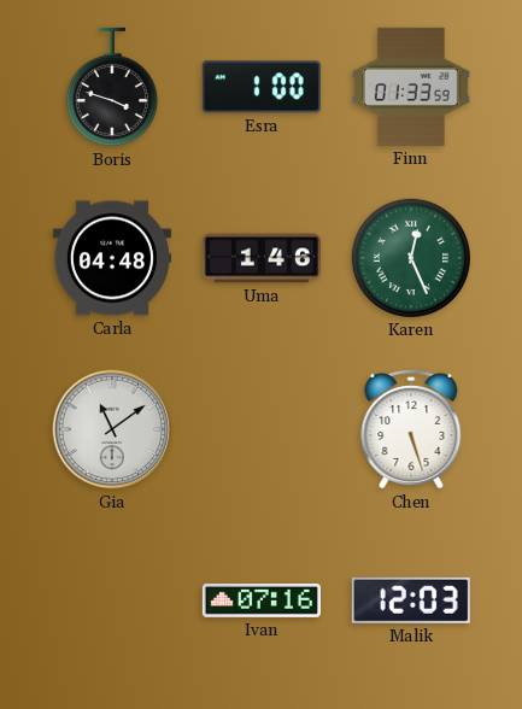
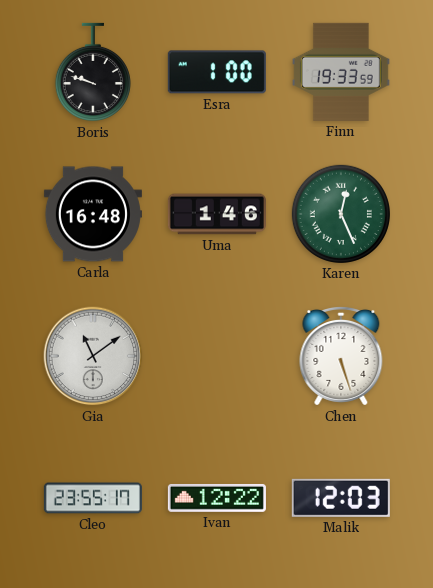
Boris: 3:48 -> 9:48
Finn: 01:33 -> 19:33
Carla: 04:48 -> 16:48
Cleo: none -> 23:55
Ivan: 07:16 -> 12:22
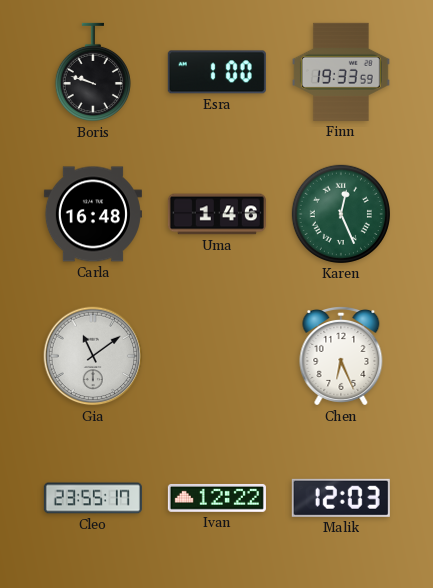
Chen: 5:27 -> 6:26
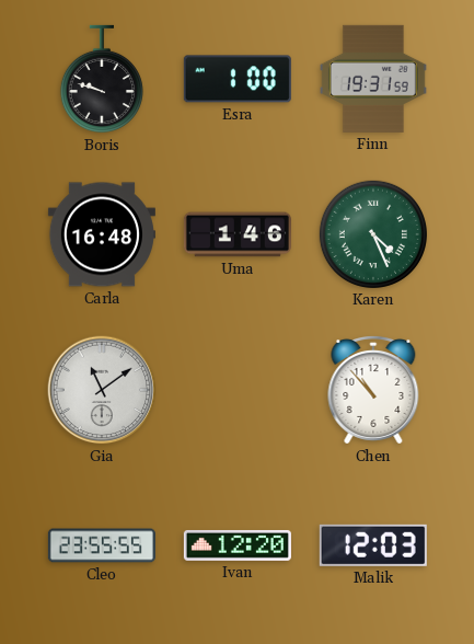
Finn: 19:33 -> 19:31
Karen: 12:26 -> 4:26
Chen: 6:26 -> 10:53
Cleo: 23:55:17 -> 23:55:55
Ivan: 12:22 -> 12:20
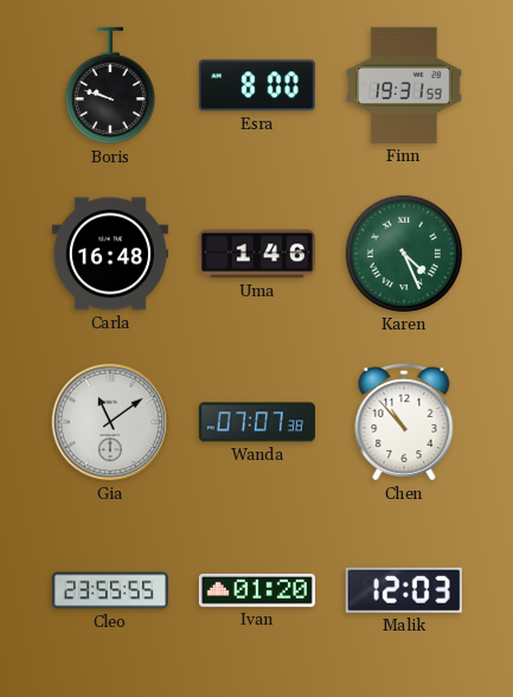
Esra: 1:00 -> 8:00
Wanda: none -> 07:07
Ivan: 12:20 -> 01:20
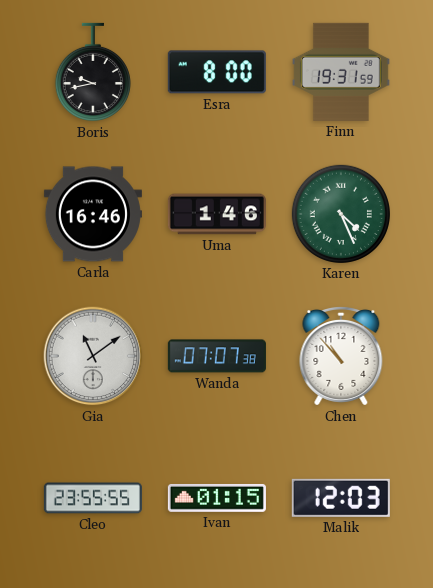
Boris: 9:48 -> 9:43
Carla: 16:48 -> 16:46
Ivan: 01:20 -> 01:15
